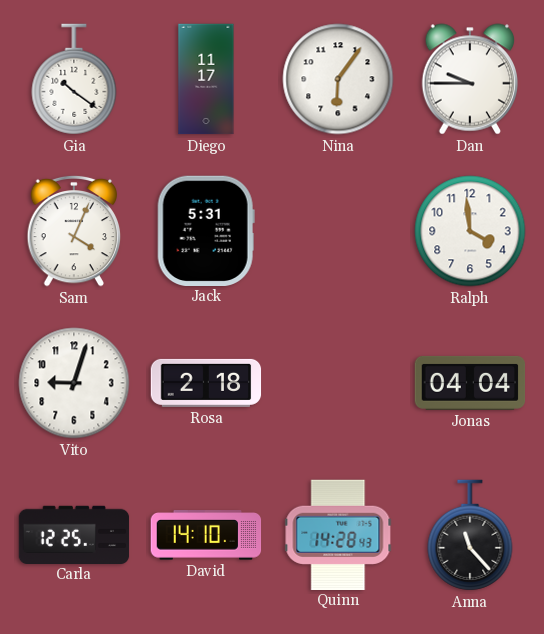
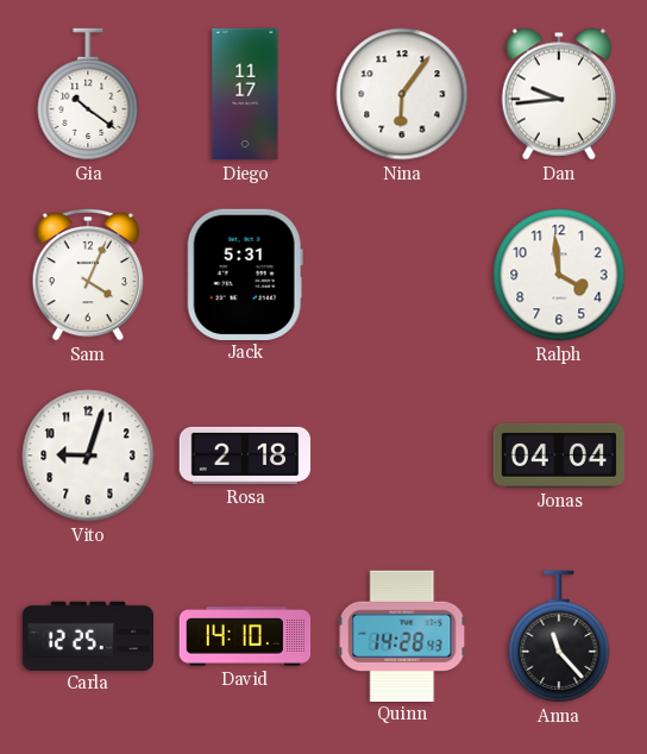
Dan: 9:45 -> 9:44
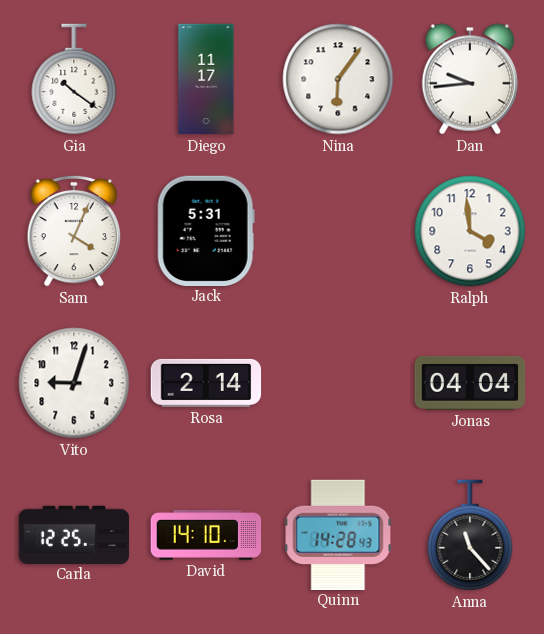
Rosa: 2:18 -> 2:14
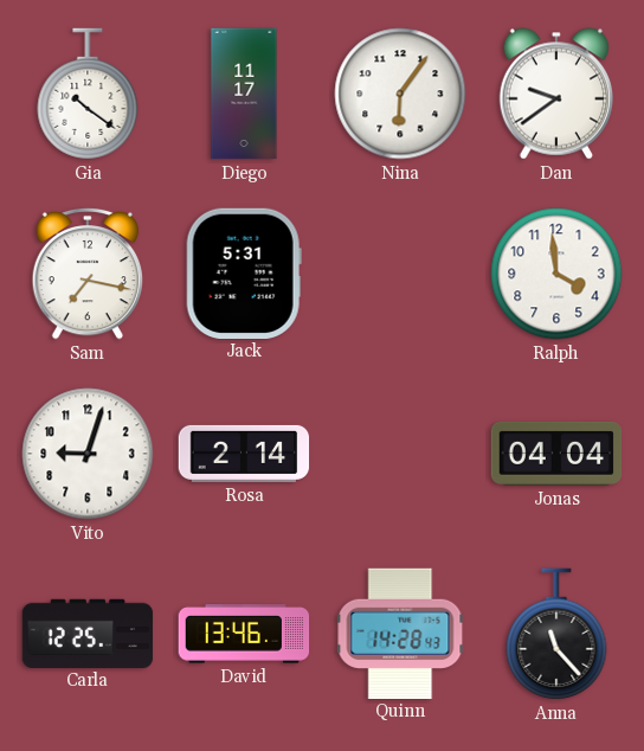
Dan: 9:44 -> 9:39
Sam: 4:04 -> 7:17
David: 14:10 -> 13:46
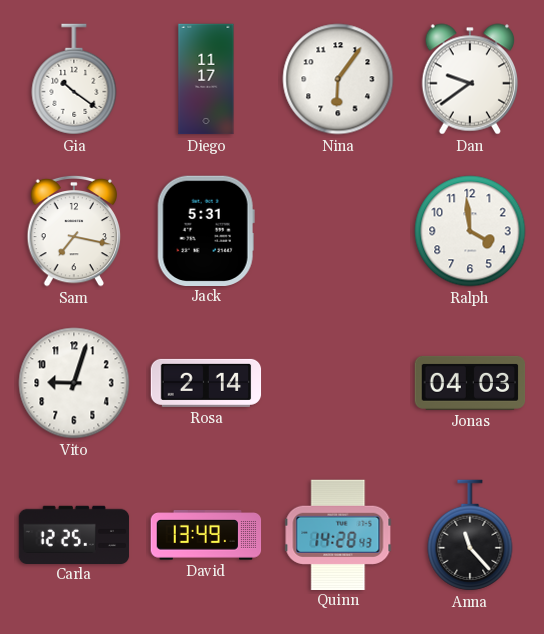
Jonas: 04:04 -> 04:03
David: 13:46 -> 13:49
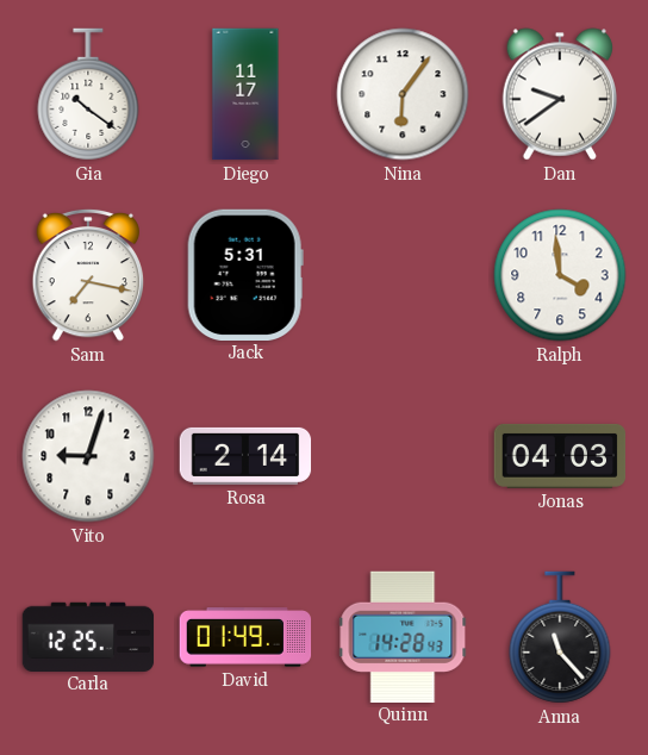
David: 13:49 -> 01:49
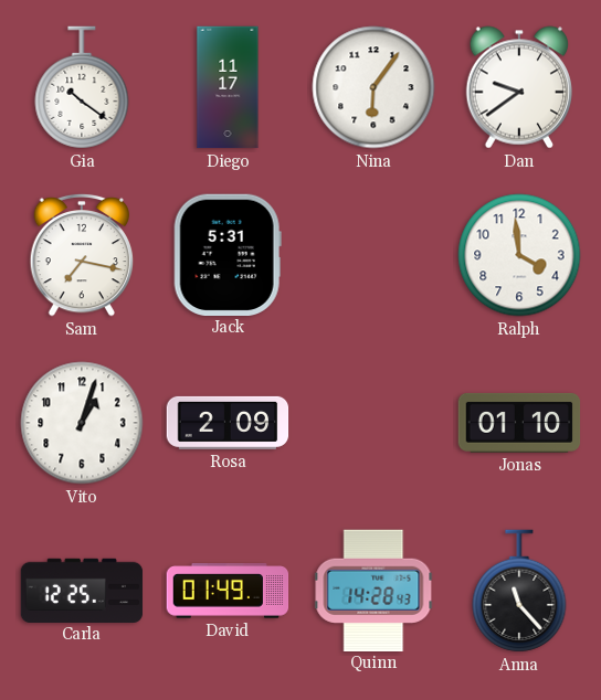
Vito: 9:03 -> 1:03
Rosa: 2:14 -> 2:09
Jonas: 04:03 -> 01:10
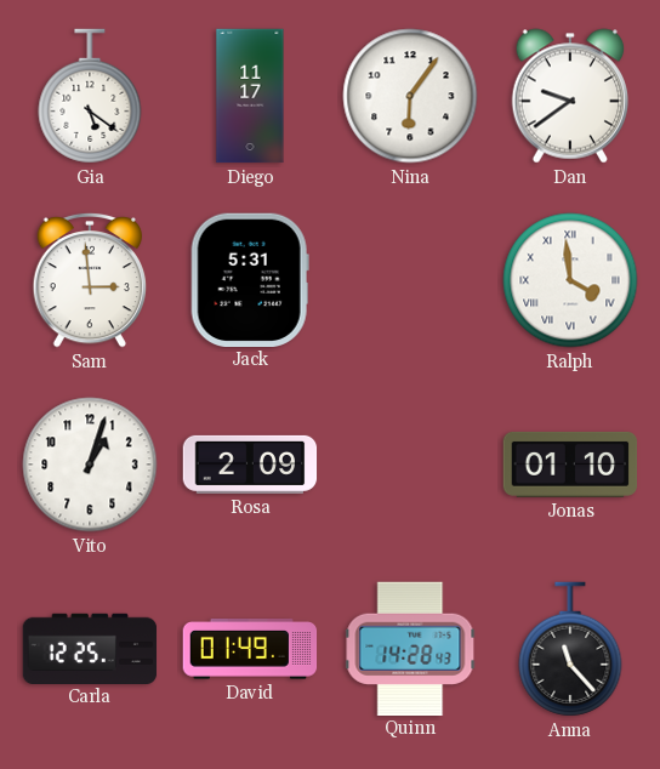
Gia: 10:21 -> 5:21
Sam: 7:17 -> 2:59
Ralph numerals: Arabic -> Roman
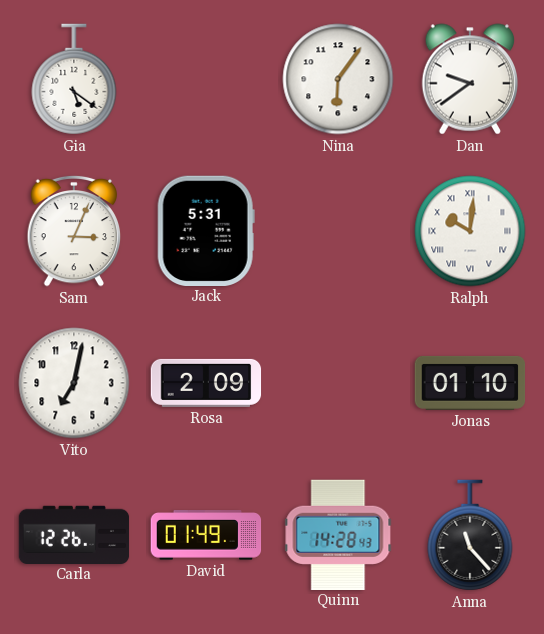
Diego: 11:17 -> none
Sam: 2:59 -> 3:04
Ralph: 3:59 -> 10:01
Vito: 1:03 -> 7:02
Carla: 12:25 -> 12:26
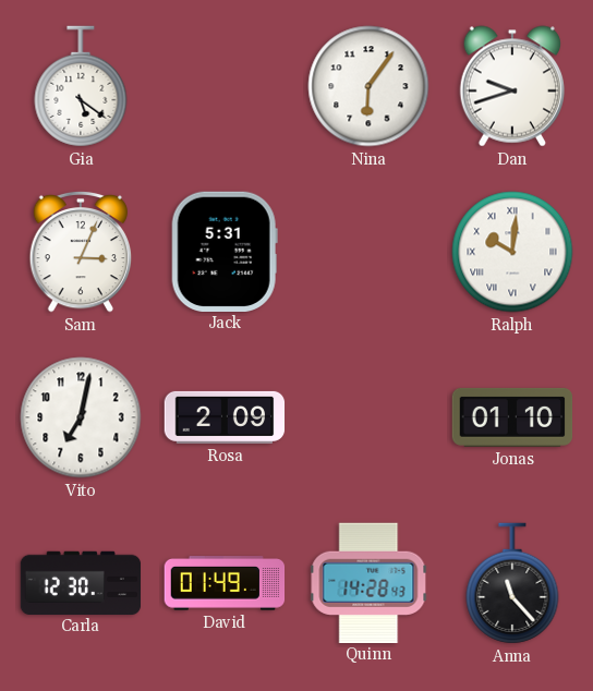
Dan: 9:39 -> 9:42
Carla: 12:26 -> 12:30
